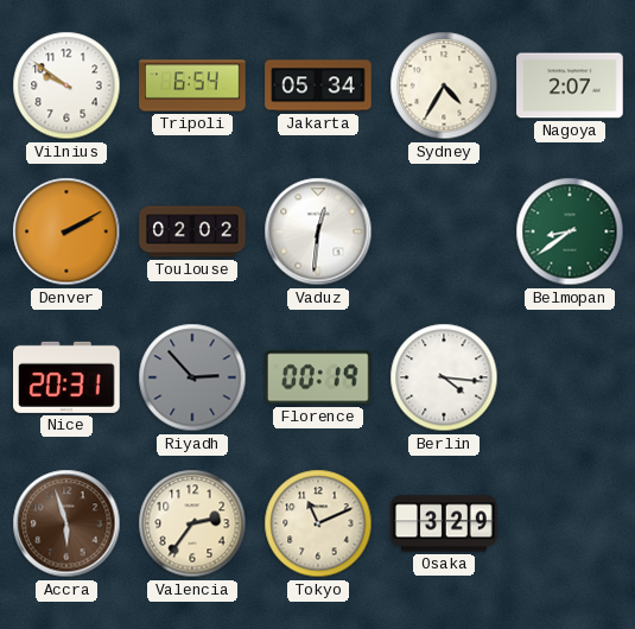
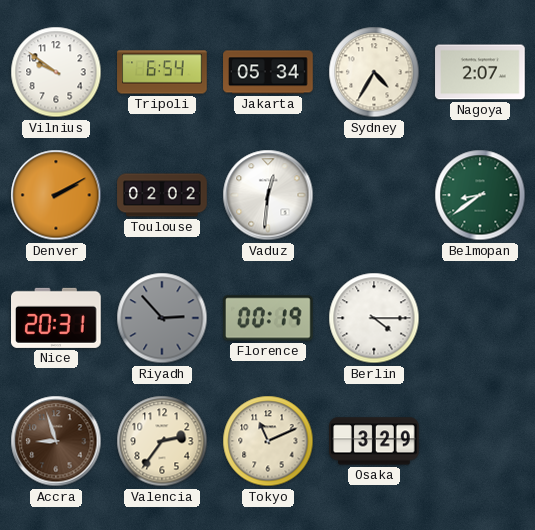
Berlin: 4:16 -> 4:15
Accra: 5:57 -> 8:57
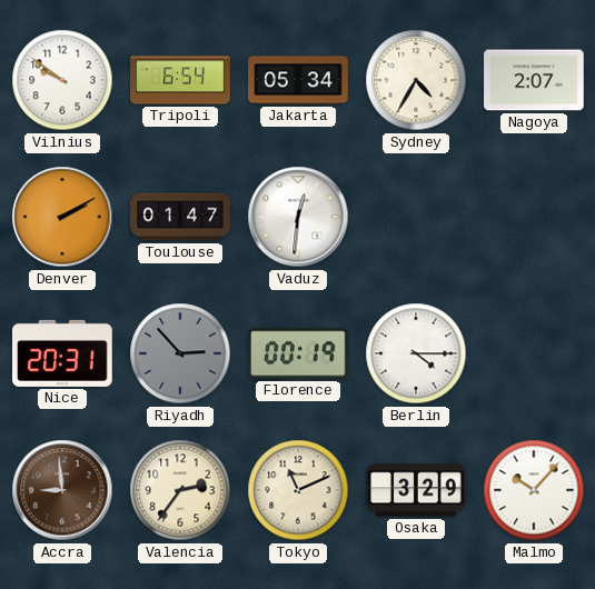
Toulouse: 02:02 -> 01:47
Belmopan: 8:39 -> none
Accra: 8:57 -> 8:59
Malmo: none -> 10:07
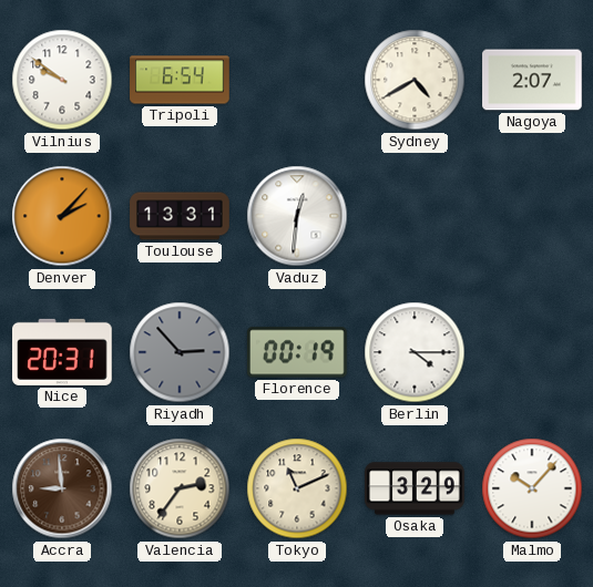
Jakarta: 05:34 -> none
Sydney: 4:35 -> 4:40
Denver: 2:10 -> 2:07
Toulouse: 01:47 -> 13:31
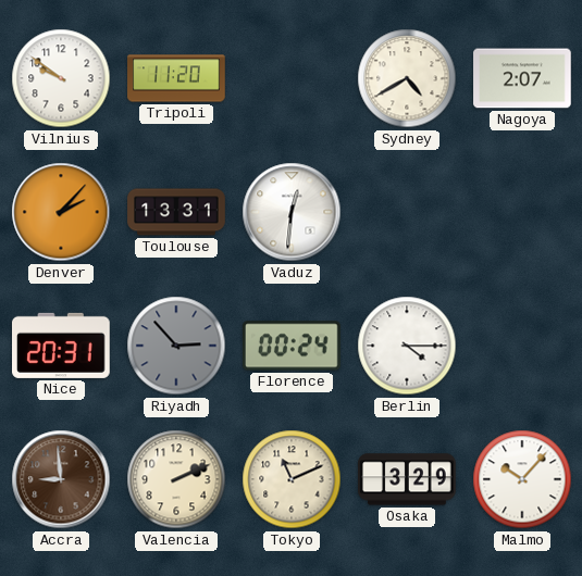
Tripoli: 6:54 -> 11:20
Florence: 00:19 -> 00:24
Valencia: 2:36 -> 2:11
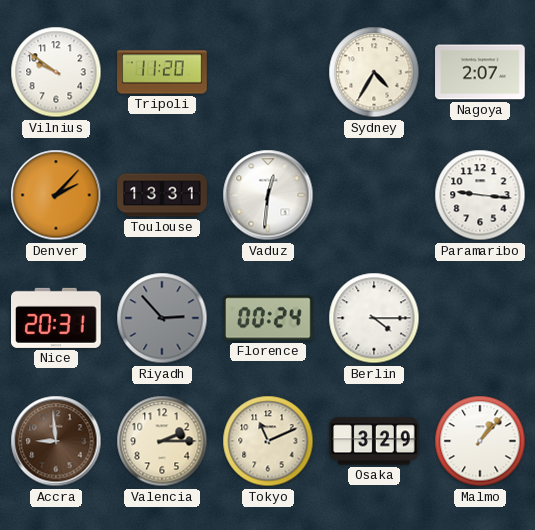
Sydney: 4:40 -> 4:35
Paramaribo: none -> 9:16
Valencia: 2:11 -> 2:15
Malmo: 10:07 -> 1:07
